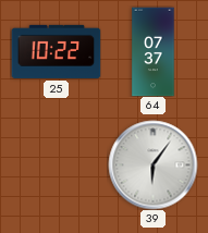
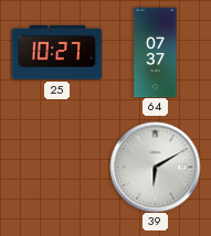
25: 10:22 -> 10:27
39: 6:06 -> 6:10
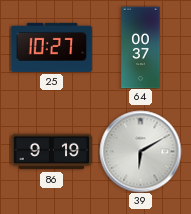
64: 07:37 -> 00:37
86: none -> 9:19
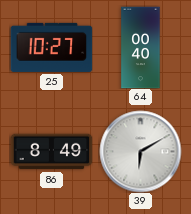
64: 00:37 -> 00:40
86: 9:19 -> 8:49
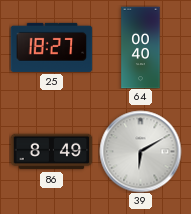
25: 10:27 -> 18:27
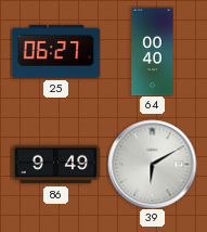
25: 18:27 -> 06:27
86: 8:49 -> 9:49
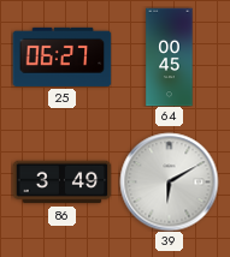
64: 00:40 -> 00:45
86: 9:49 -> 3:49
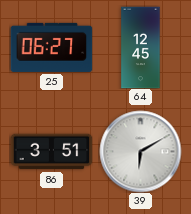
64: 00:45 -> 12:45
86: 3:49 -> 3:51
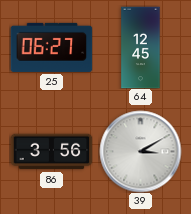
86: 3:51 -> 3:56
39: 6:10 -> 3:10
